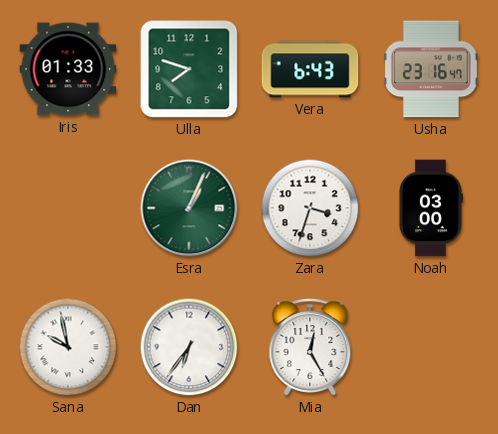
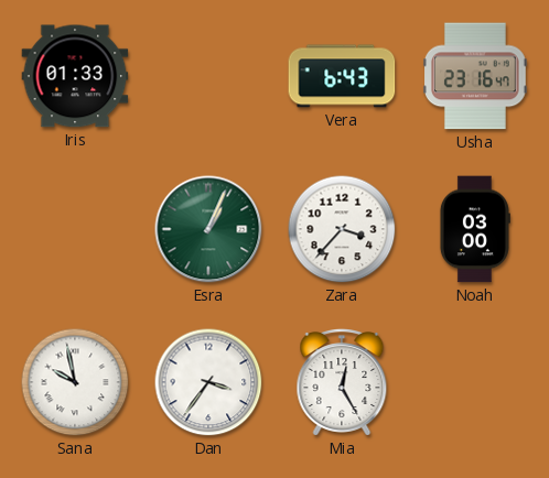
Ulla: 7:48 -> none
Zara: 3:33 -> 3:37
Dan: 6:36 -> 3:36
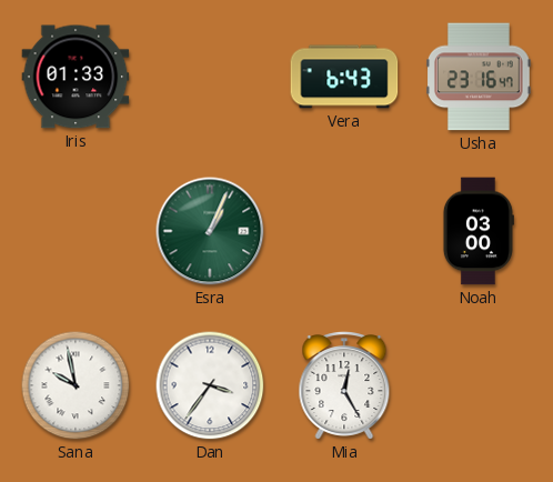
Zara: 3:37 -> none
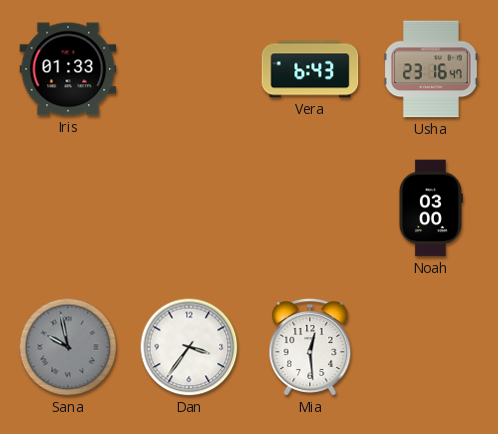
Esra: 1:04 -> none
Sana dial: white -> grey
Mia: 12:25 -> 12:29
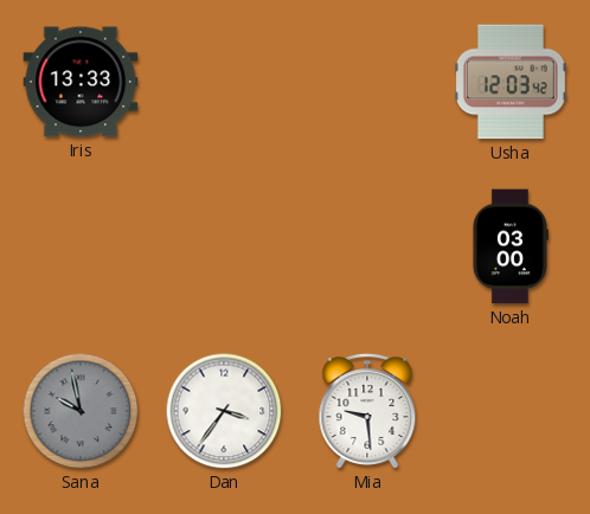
Iris: 01:33 -> 13:33
Vera: 6:43 -> none
Usha: 23:16 -> 12:03
Mia: 12:29 -> 9:29
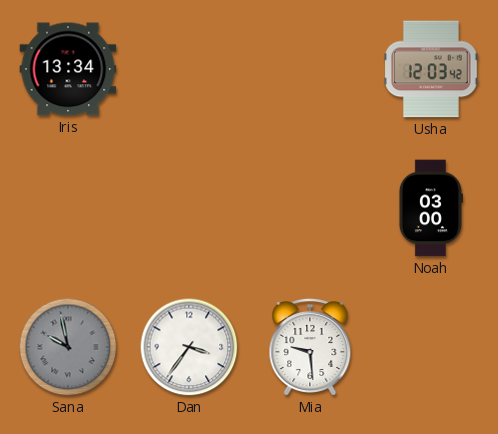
Iris: 13:33 -> 13:34
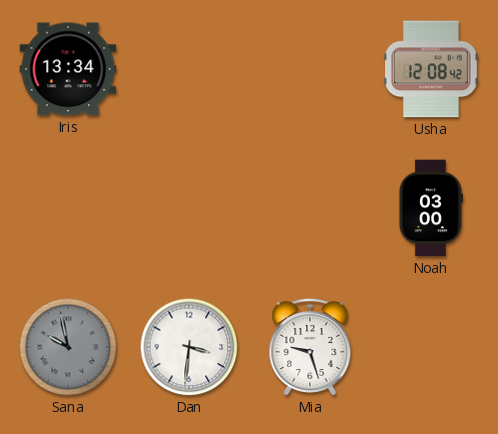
Usha: 12:03 -> 12:08
Dan: 3:36 -> 3:31
Mia: 9:29 -> 9:27
